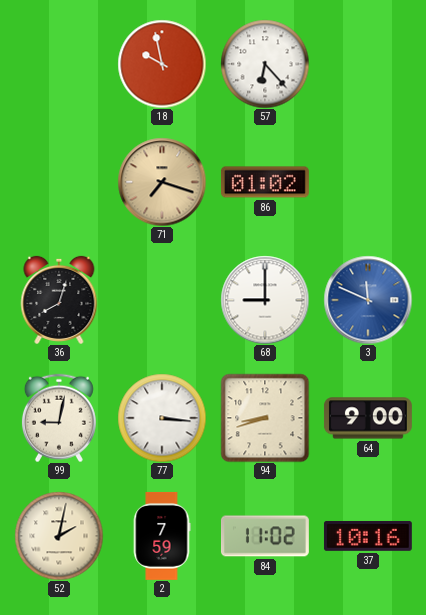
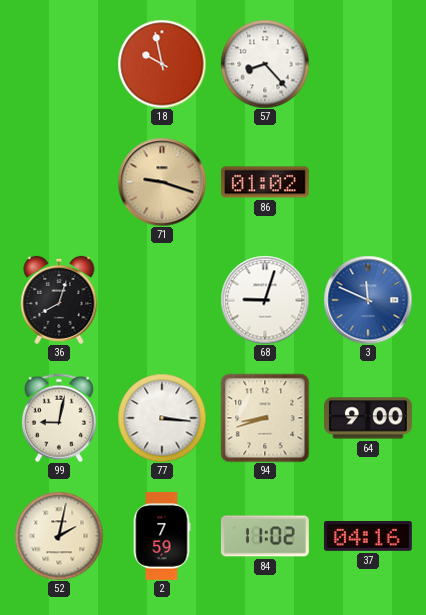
57: 6:23 -> 8:23
71: 7:18 -> 9:18
68: 9:00 -> 9:03
37: 10:16 -> 04:16
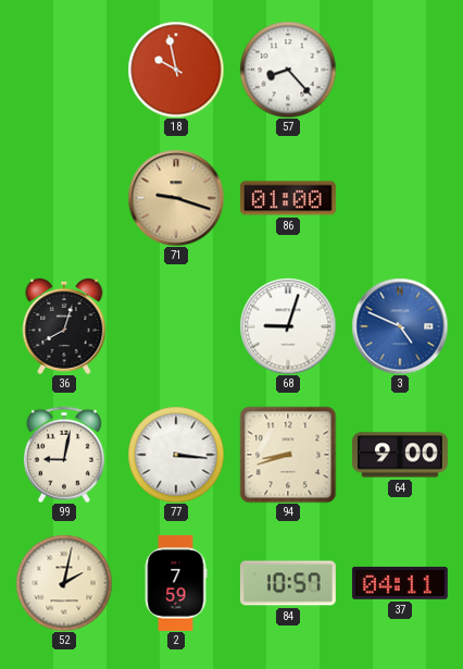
86: 01:02 -> 01:00
3: 11:49 -> 4:49
84: 11:02 -> 10:57
37: 04:16 -> 04:11
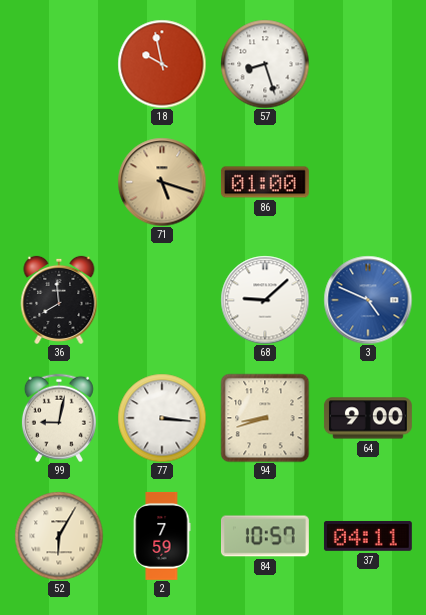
57: 8:23 -> 8:27
71: 9:18 -> 5:18
36: 8:03 -> 7:59
68: 9:03 -> 9:08
52: 2:02 -> 6:05
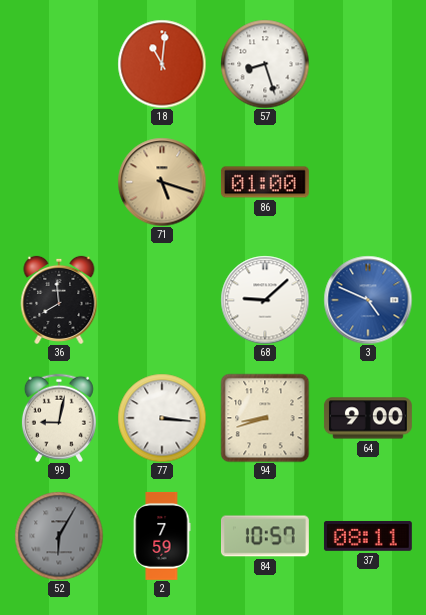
18: 9:58 -> 11:01
52 dial: cream -> grey
37: 04:11 -> 08:11
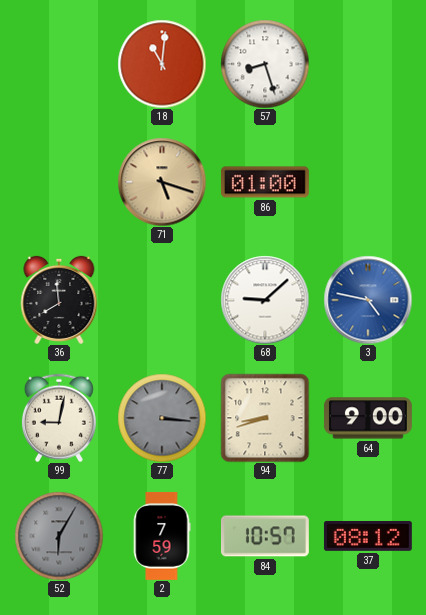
3: 4:49 -> 4:47
77 dial: white -> grey
37: 08:11 -> 08:12
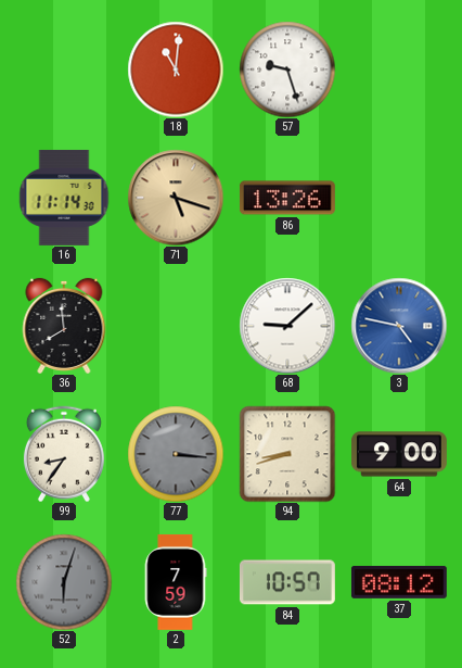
57: 8:27 -> 9:27
16: none -> 11:14
86: 01:00 -> 13:26
99: 9:02 -> 8:36
52: 6:05 -> 6:03
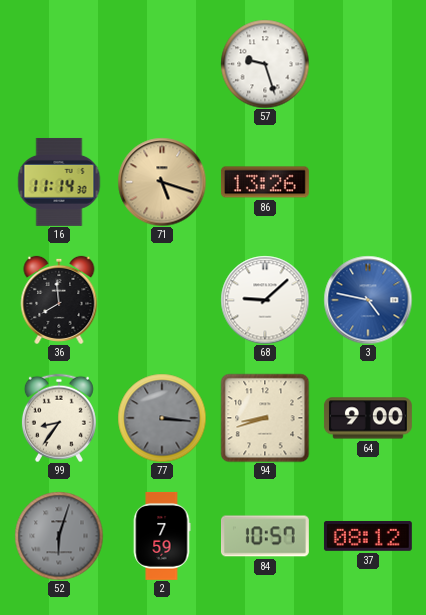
18: 11:01 -> none
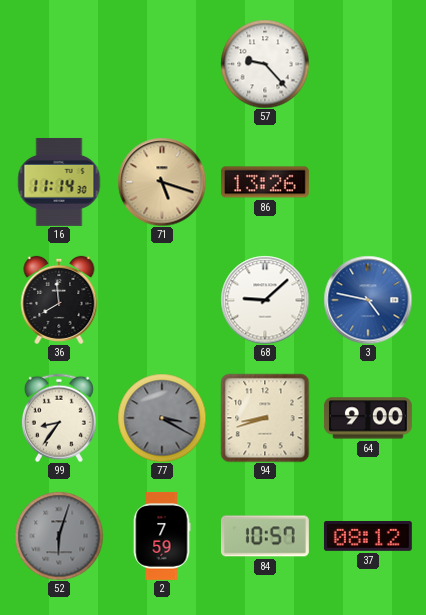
57: 9:27 -> 9:23
77: 3:16 -> 3:20
